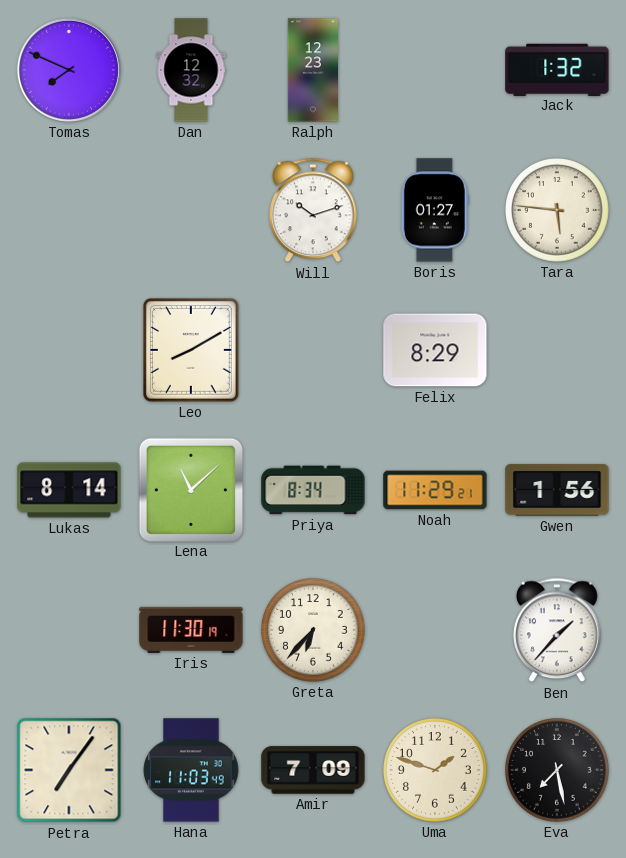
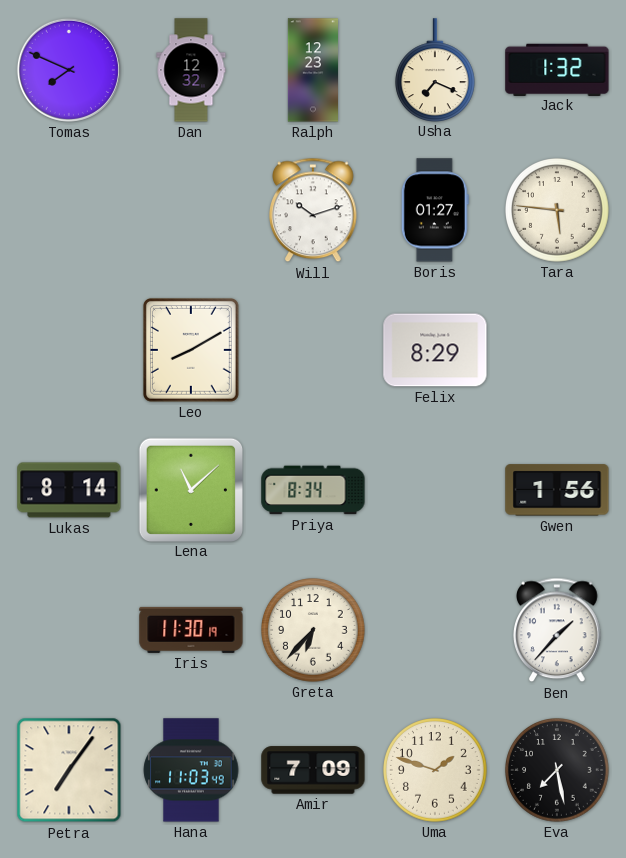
Usha: none -> 7:19
Noah: 11:29 -> none
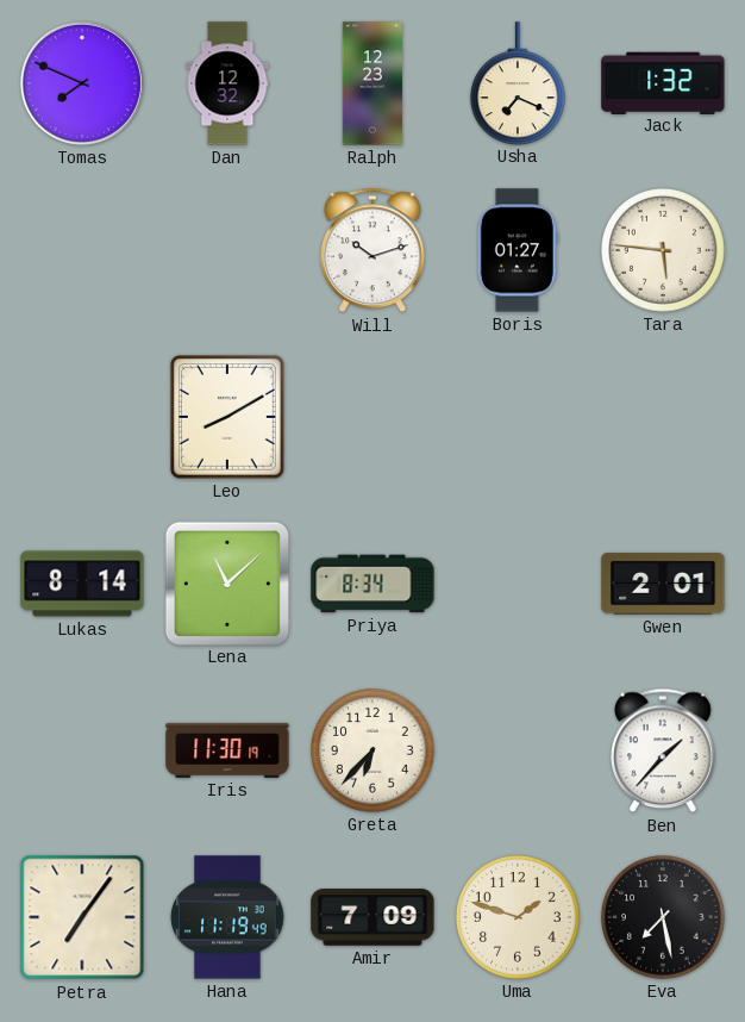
Felix: 8:29 -> none
Gwen: 1:56 -> 2:01
Hana: 11:03 -> 11:19
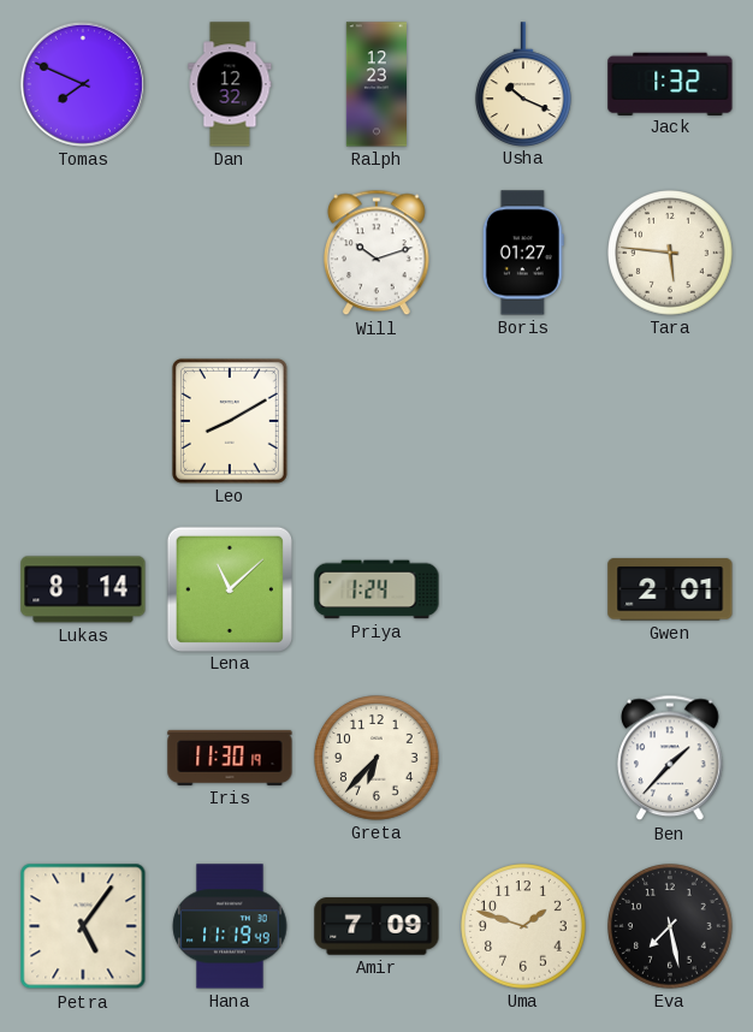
Usha: 7:19 -> 10:19
Priya: 8:34 -> 1:24
Petra: 7:06 -> 5:06
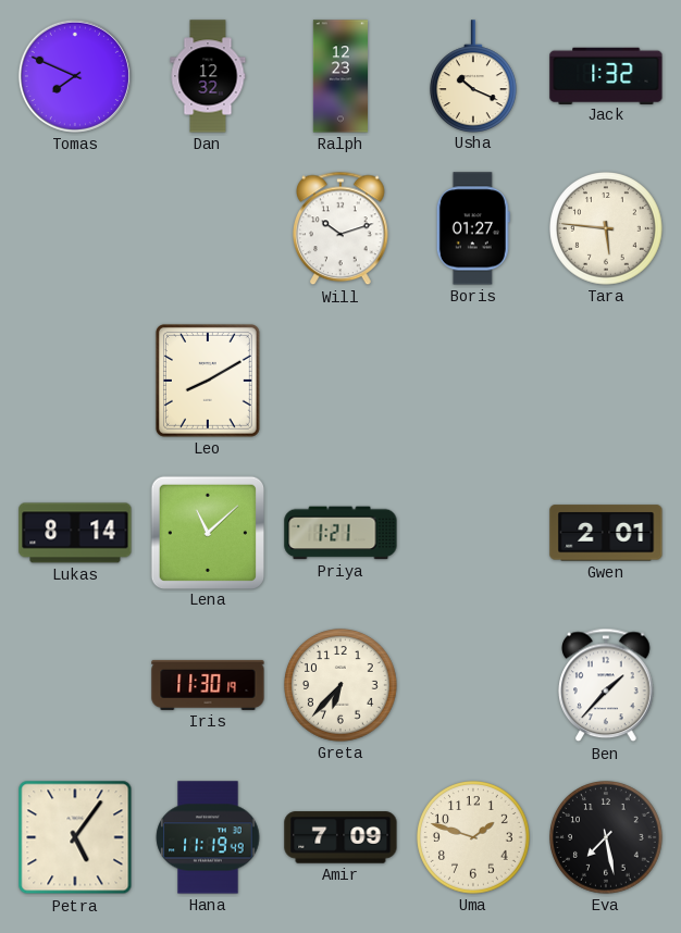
Priya: 1:24 -> 1:21
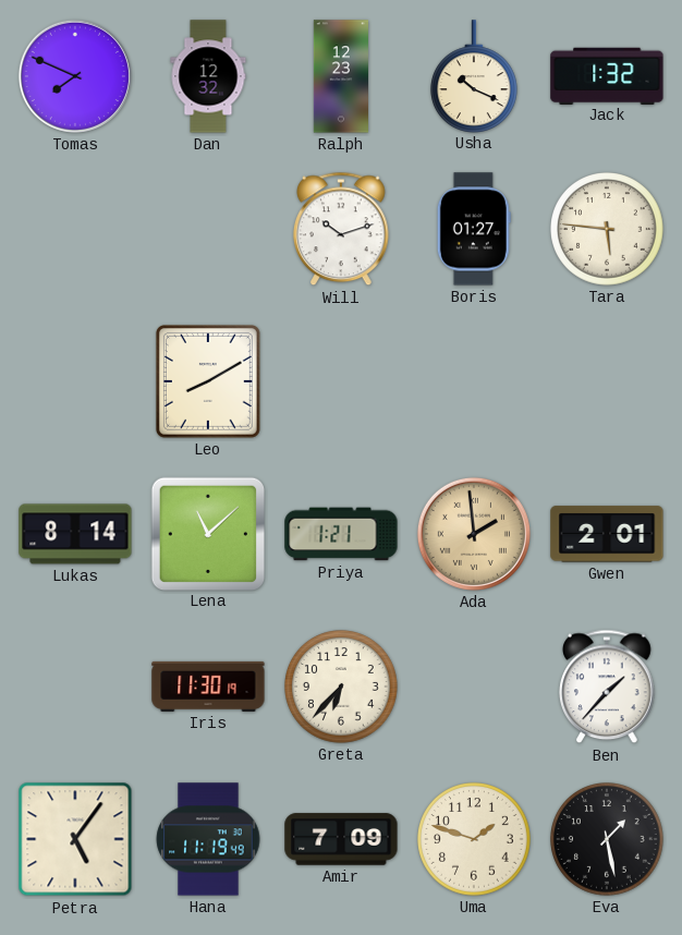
Ada: none -> 1:59
Eva: 7:28 -> 1:28
